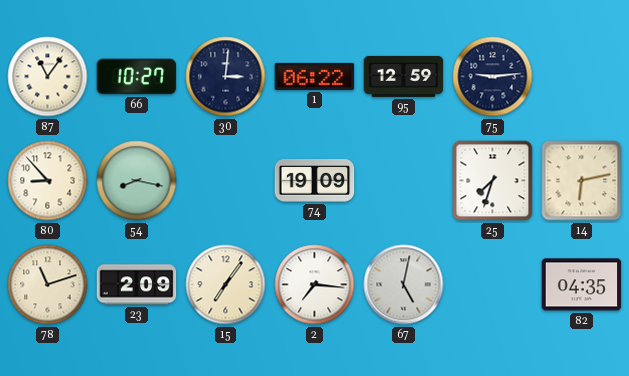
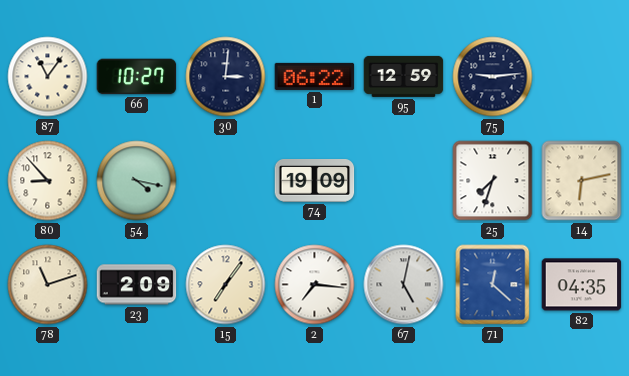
54: 8:17 -> 4:17
71: none -> 12:22
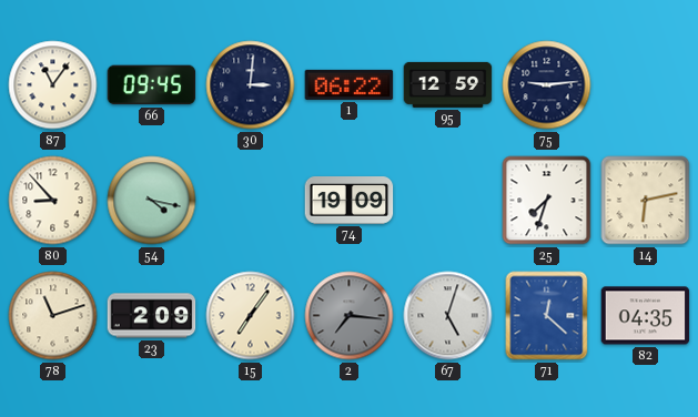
66: 10:27 -> 09:45
2 dial: white -> grey
67: 5:02 -> 5:03
